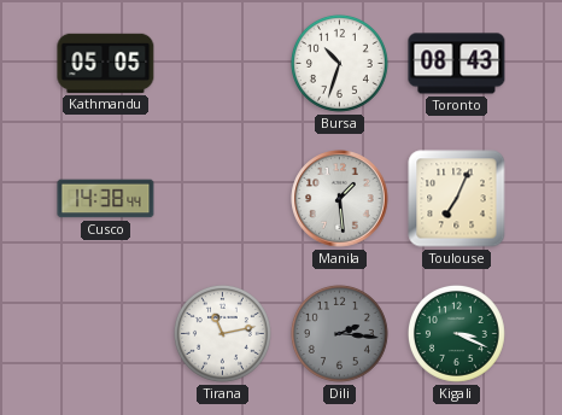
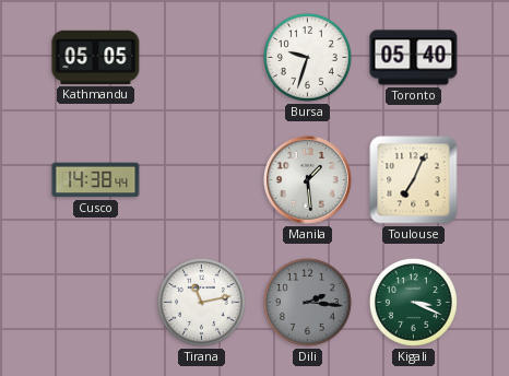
Bursa: 10:33 -> 9:33
Toronto: 08:43 -> 05:40
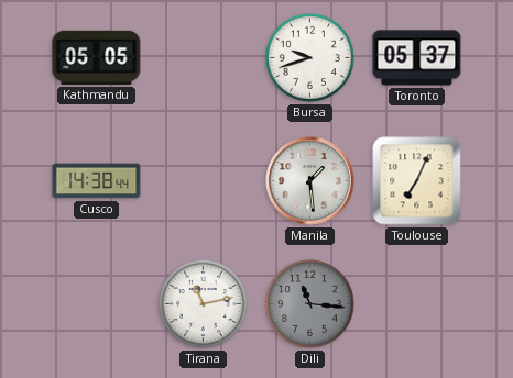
Bursa: 9:33 -> 9:42
Toronto: 05:40 -> 05:37
Dili: 2:16 -> 11:16
Kigali: 3:19 -> none
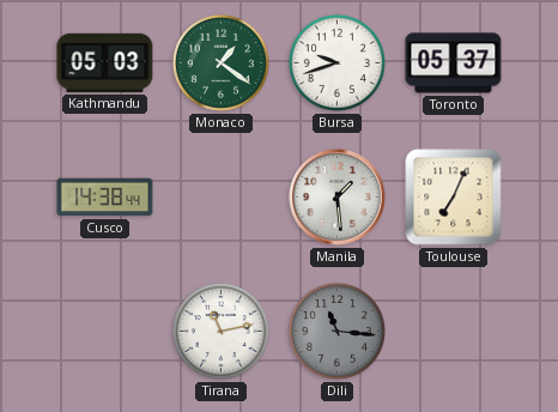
Kathmandu: 05:05 -> 05:03
Monaco: none -> 1:21
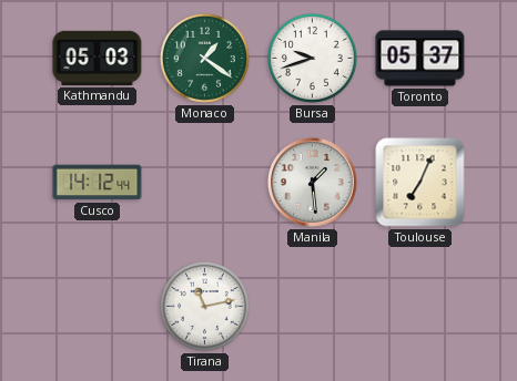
Cusco: 14:38 -> 14:12
Dili: 11:16 -> none
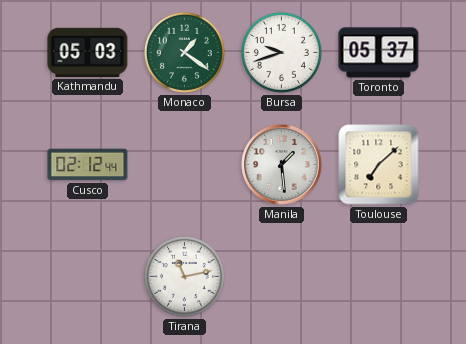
Cusco: 14:12 -> 02:12
Toulouse: 7:04 -> 7:08
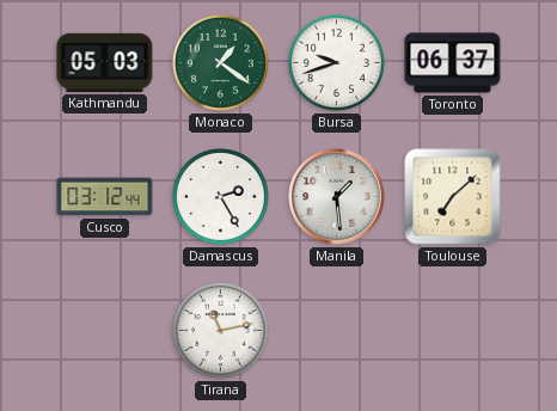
Toronto: 05:37 -> 06:37
Cusco: 02:12 -> 03:12
Damascus: none -> 2:25
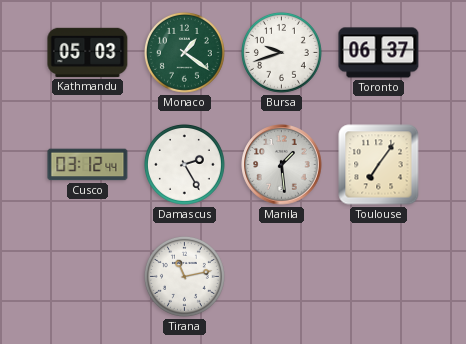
Toulouse: 7:08 -> 7:06
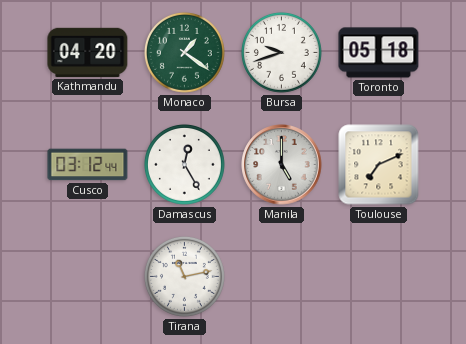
Kathmandu: 05:03 -> 04:20
Toronto: 06:37 -> 05:18
Damascus: 2:25 -> 12:25
Manila: 1:29 -> 5:00
Toulouse: 7:06 -> 7:11
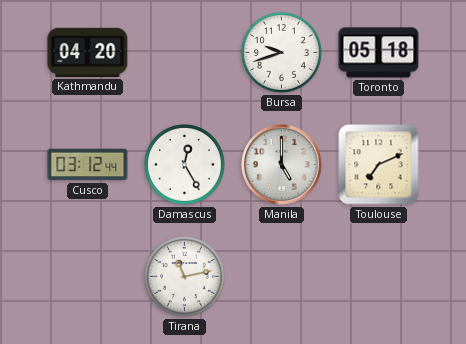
Monaco: 1:21 -> none
